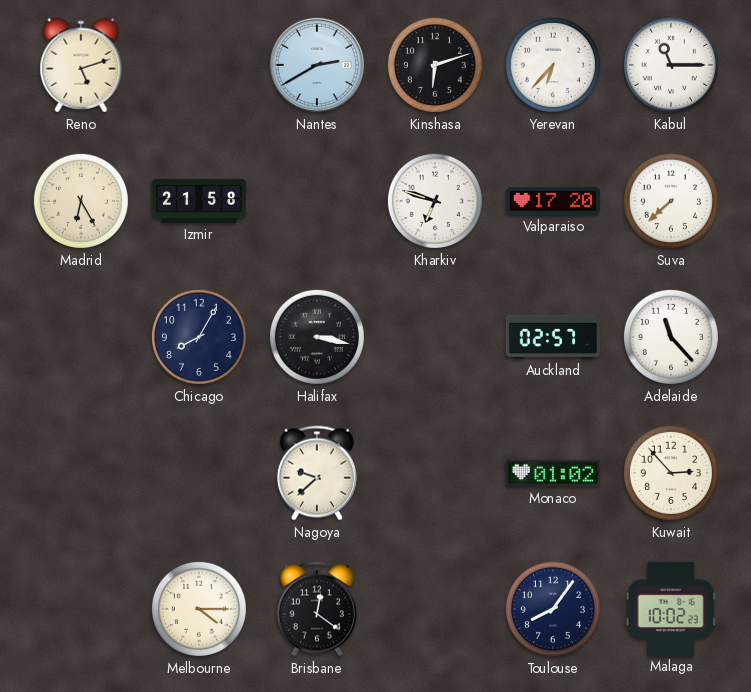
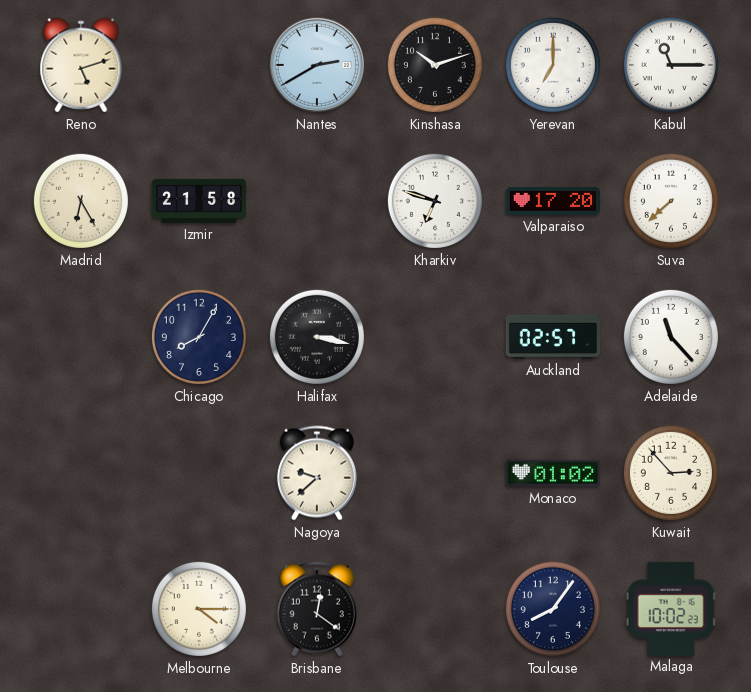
Kinshasa: 6:12 -> 10:12
Yerevan: 6:37 -> 7:00
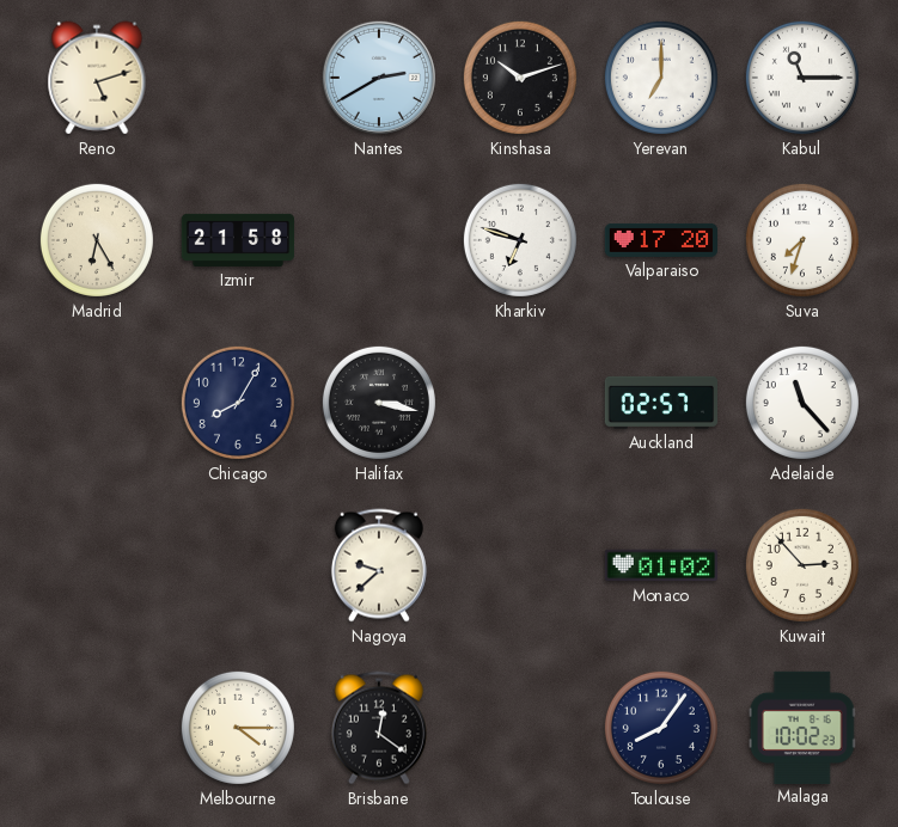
Suva: 7:38 -> 7:33
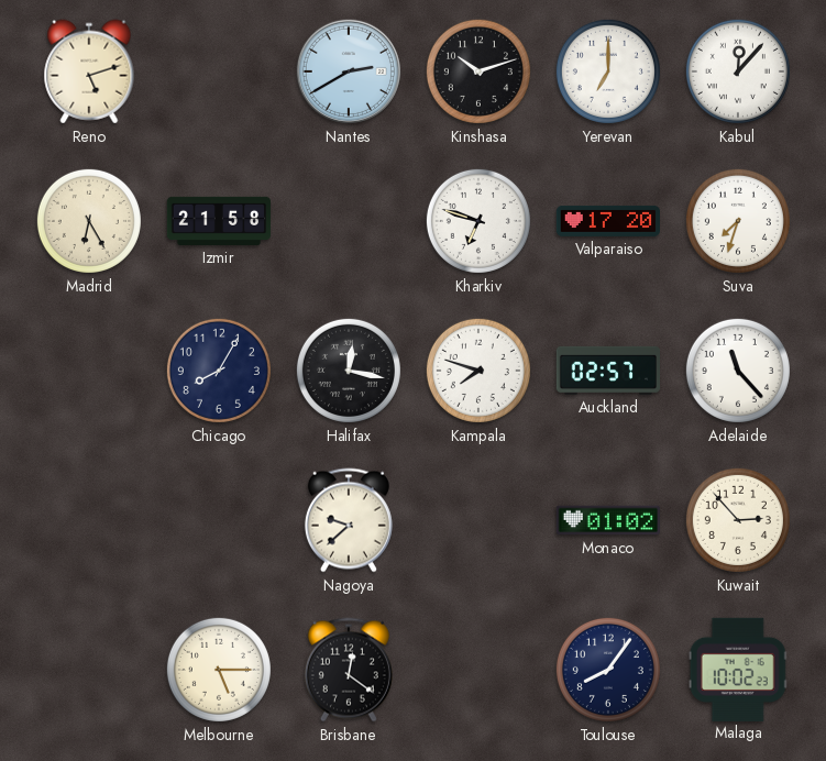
Kabul: 11:15 -> 12:07
Halifax: 3:17 -> 12:17
Kampala: none -> 7:48
Melbourne: 4:15 -> 5:15
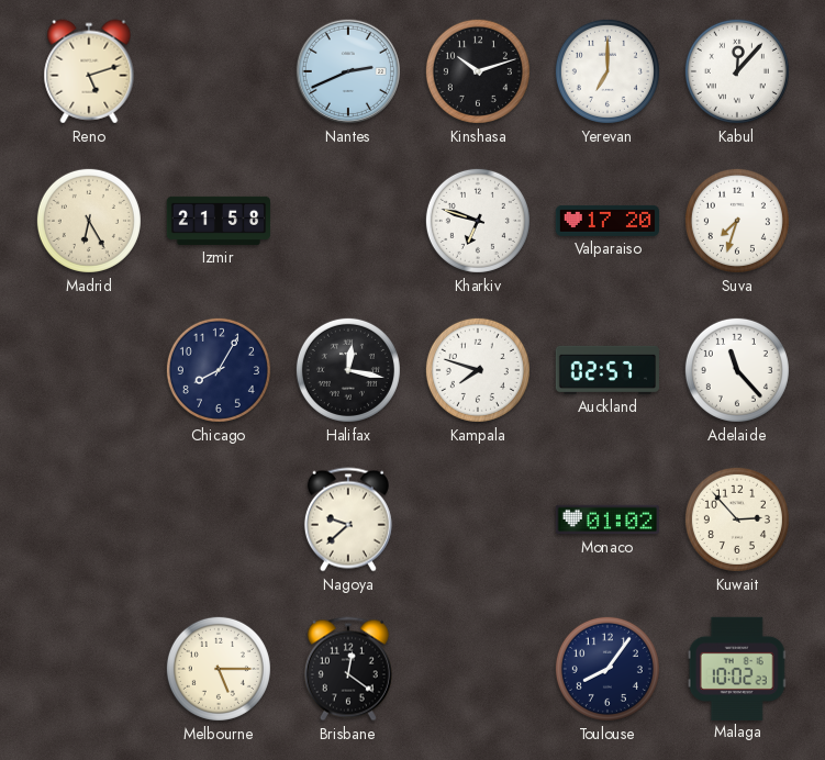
Nantes: 2:40 -> 2:41
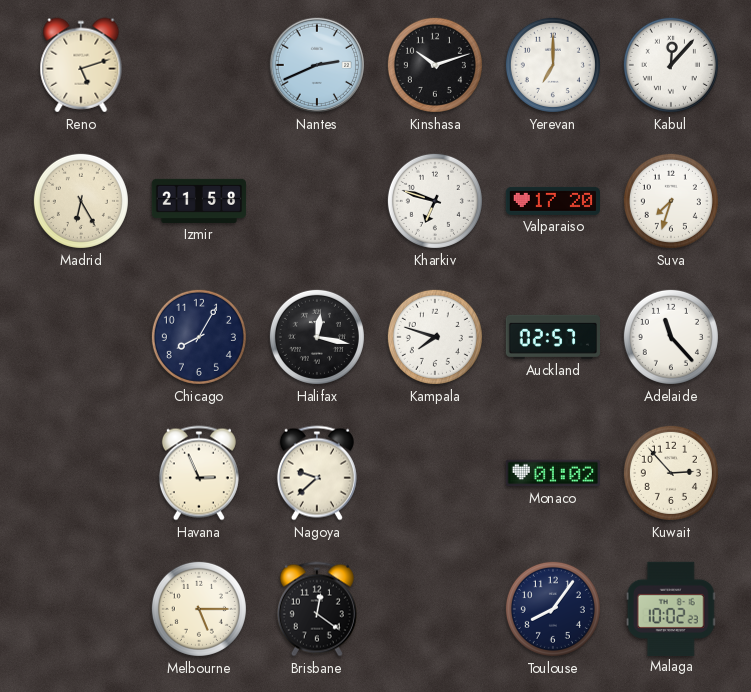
Havana: none -> 2:56
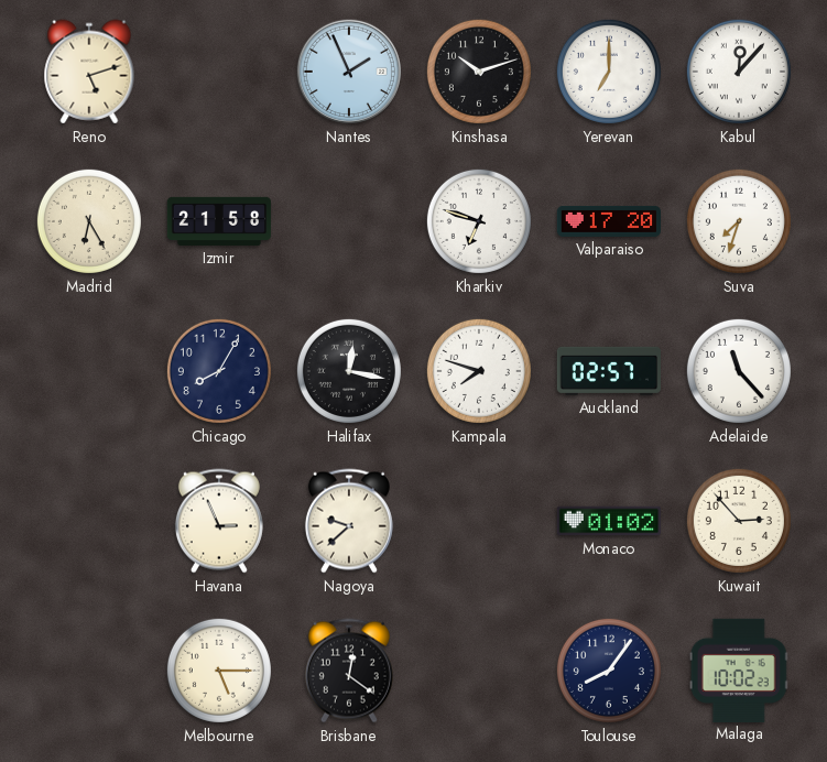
Nantes: 2:41 -> 1:56
